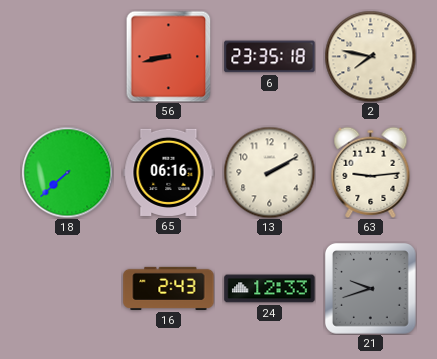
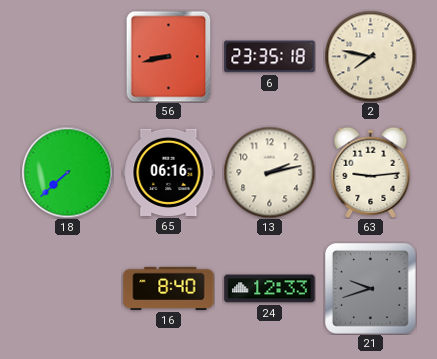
13: 2:10 -> 2:13
16: 2:43 -> 8:40
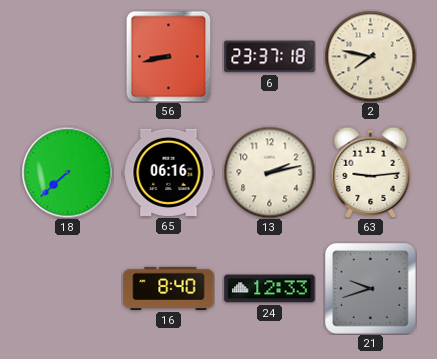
6: 23:35 -> 23:37
